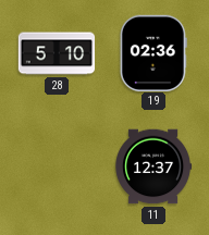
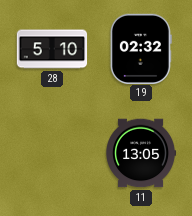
19: 02:36 -> 02:32
11: 12:37 -> 13:05
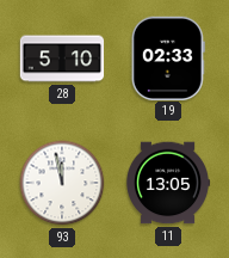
19: 02:32 -> 02:33
93: none -> 11:58
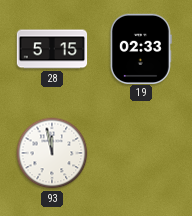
28: 5:10 -> 5:15
11: 13:05 -> none
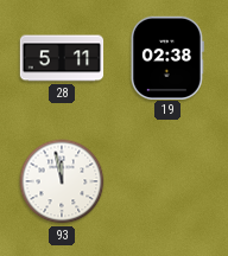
28: 5:15 -> 5:11
19: 02:33 -> 02:38
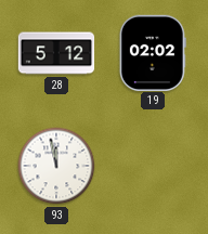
28: 5:11 -> 5:12
19: 02:38 -> 02:02
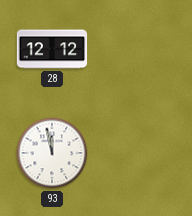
28: 5:12 -> 12:12
19: 02:02 -> none
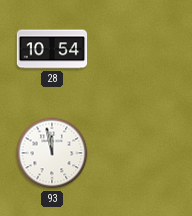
28: 12:12 -> 10:54
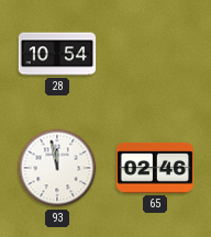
65: none -> 02:46
